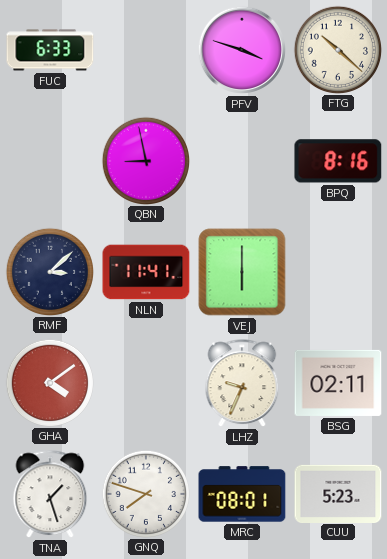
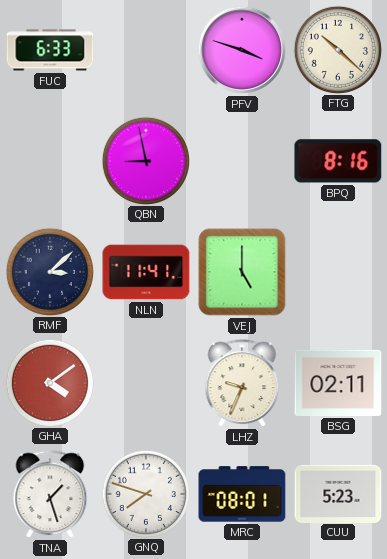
VEJ: 6:00 -> 5:00
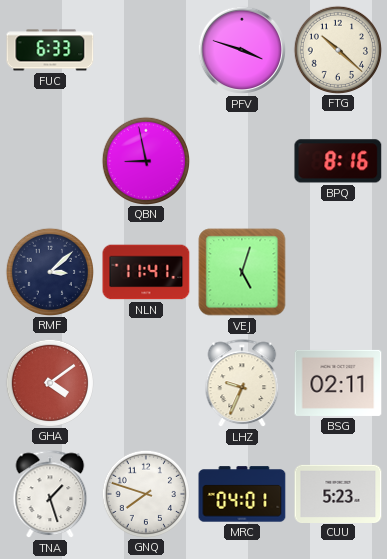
VEJ: 5:00 -> 5:03
MRC: 08:01 -> 04:01
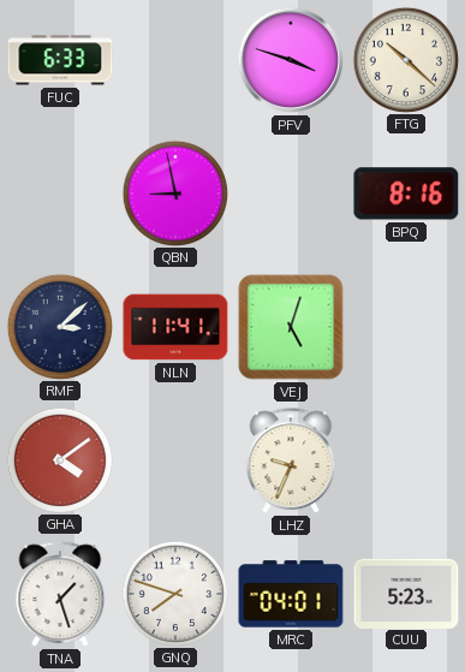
BSG: 02:11 -> none
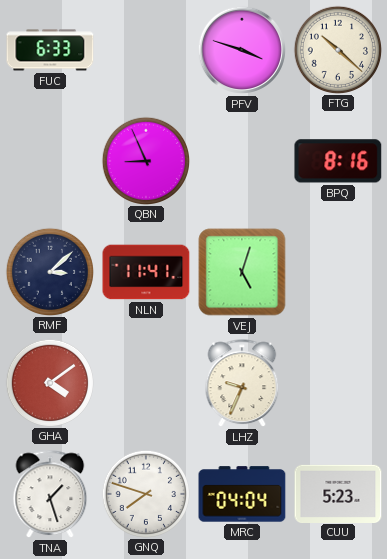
QBN: 8:58 -> 8:56
MRC: 04:01 -> 04:04
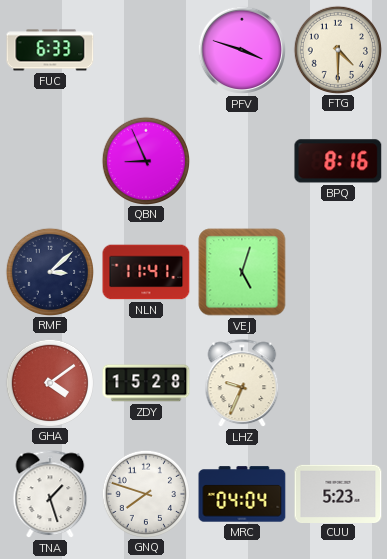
FTG: 10:22 -> 4:30
ZDY: none -> 15:28
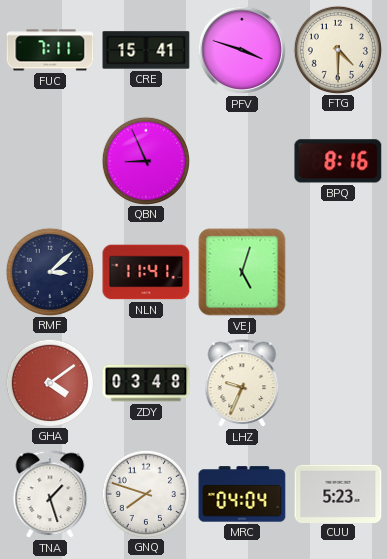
FUC: 6:33 -> 7:11
CRE: none -> 15:41
ZDY: 15:28 -> 03:48
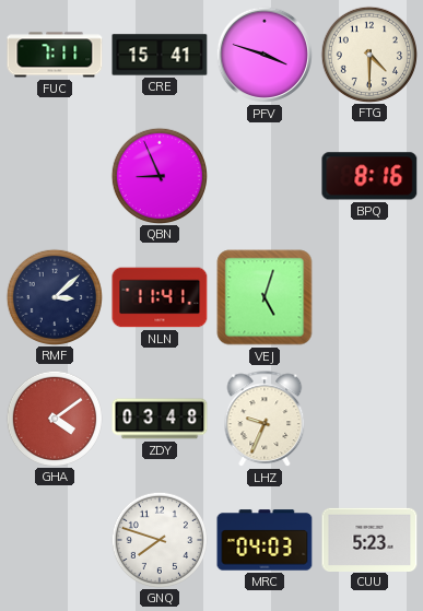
TNA: 1:27 -> none
MRC: 04:04 -> 04:03
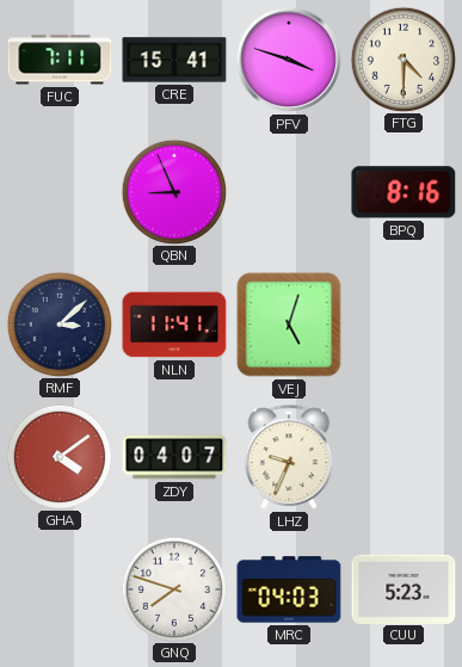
ZDY: 03:48 -> 04:07
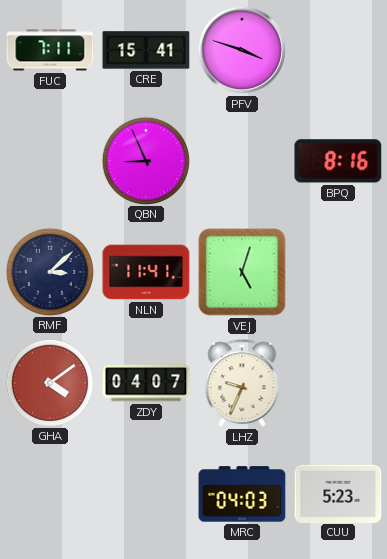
FTG: 4:30 -> none
GNQ: 7:48 -> none
